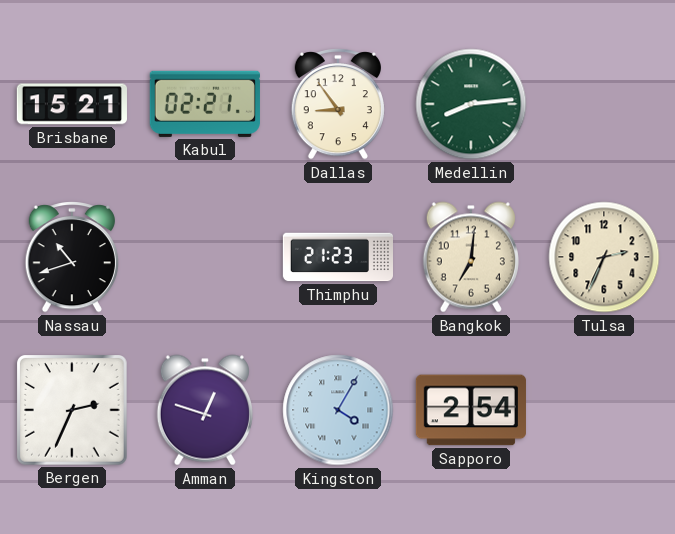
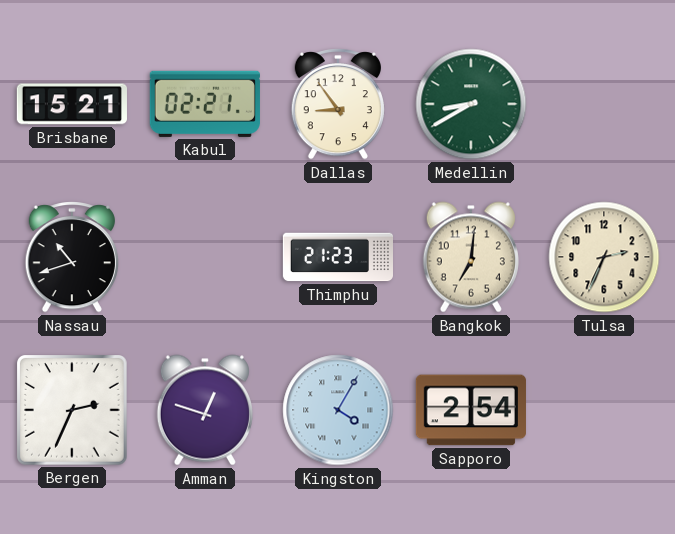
Medellin: 8:14 -> 8:40
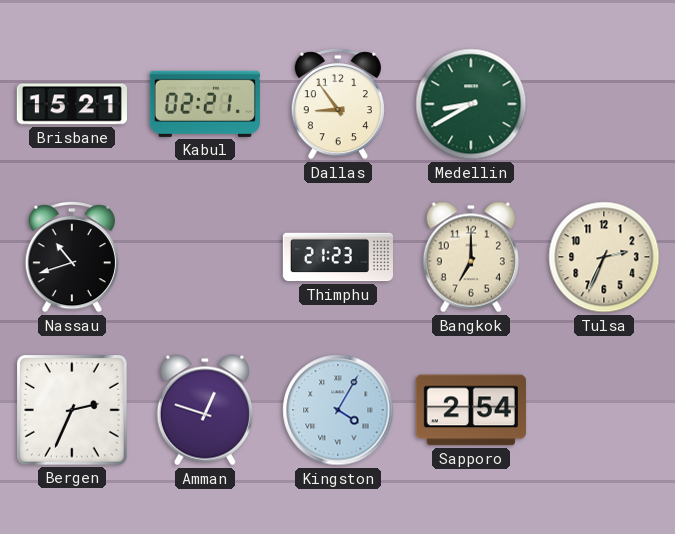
Bangkok: 7:01 -> 7:00
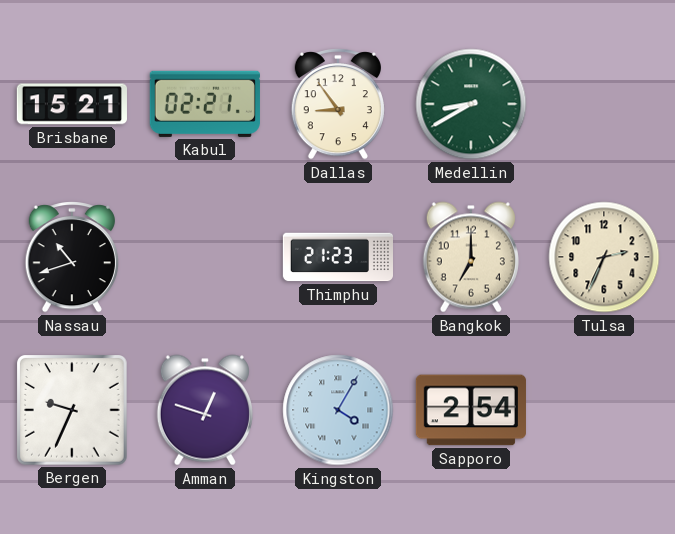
Bergen: 2:34 -> 9:34
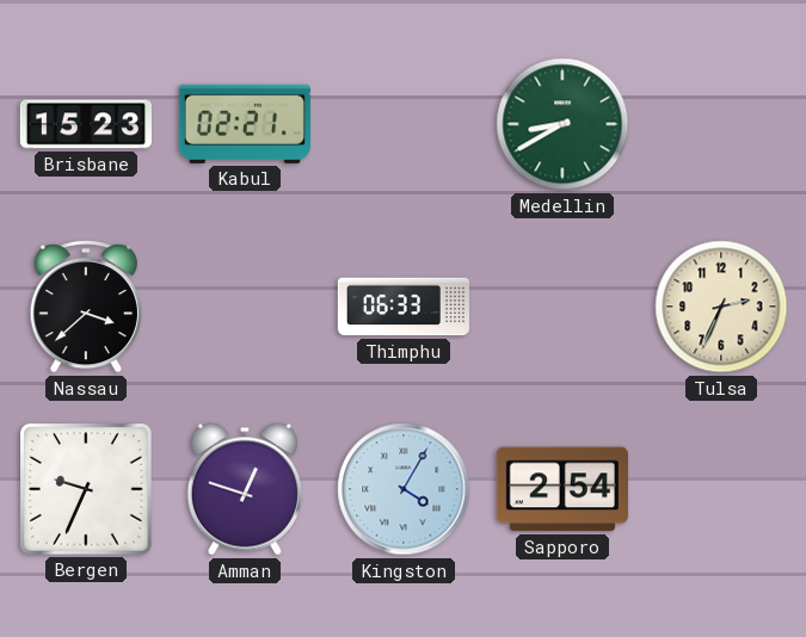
Brisbane: 15:21 -> 15:23
Dallas: 8:54 -> none
Nassau: 10:42 -> 3:38
Thimphu: 21:23 -> 06:33
Bangkok: 7:00 -> none
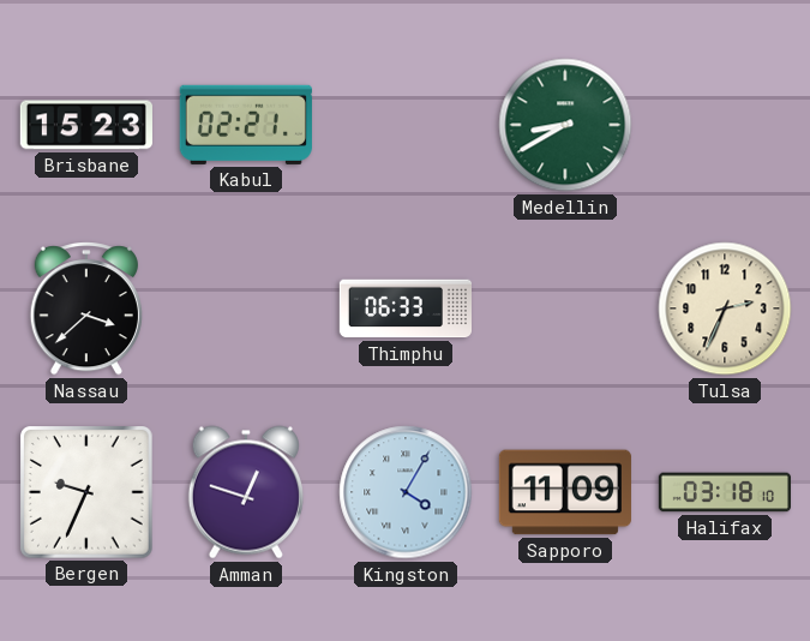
Sapporo: 2:54 -> 11:09
Halifax: none -> 03:18
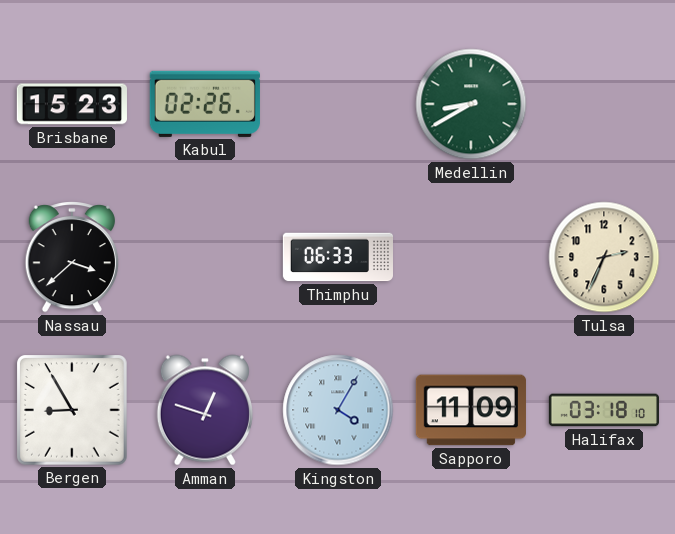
Kabul: 02:21 -> 02:26
Bergen: 9:34 -> 8:55
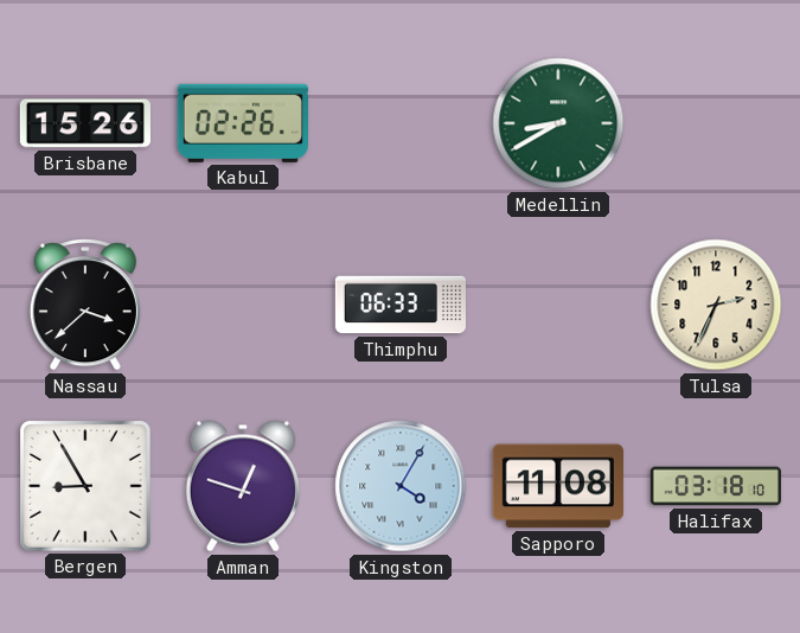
Brisbane: 15:23 -> 15:26
Sapporo: 11:09 -> 11:08
